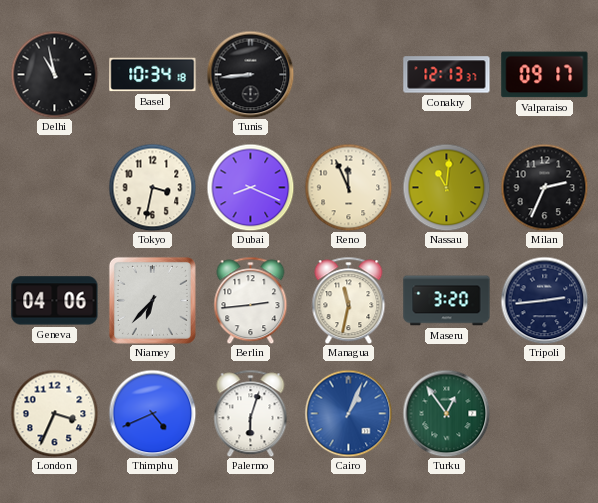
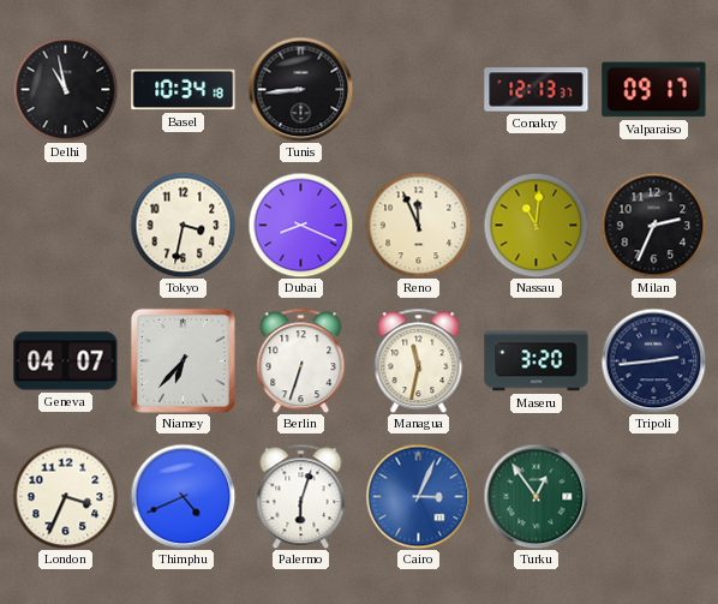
Geneva: 04:06 -> 04:07
Berlin: 2:44 -> 6:33
Cairo: 1:04 -> 3:04
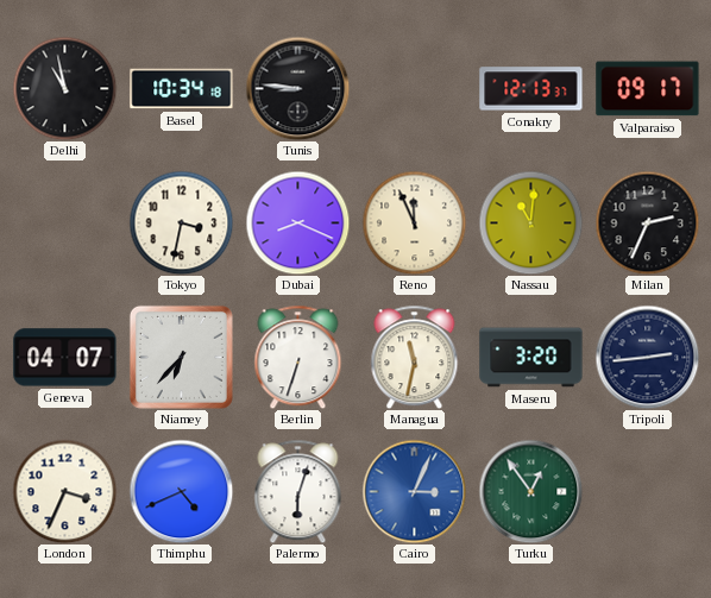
Tunis: 8:44 -> 8:46
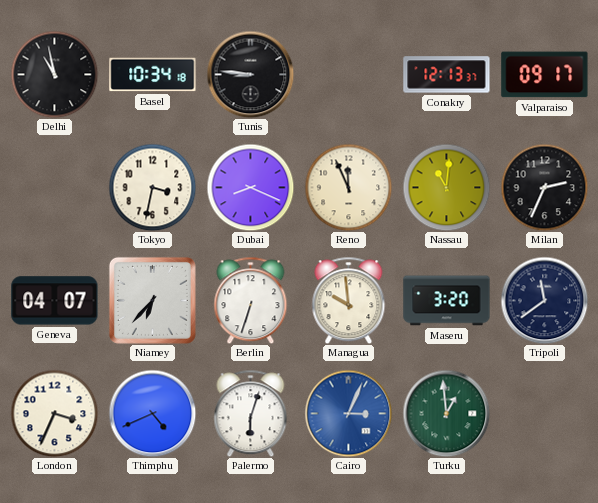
Managua: 11:32 -> 9:59
Tripoli: 2:44 -> 11:39
Turku: 12:54 -> 12:59
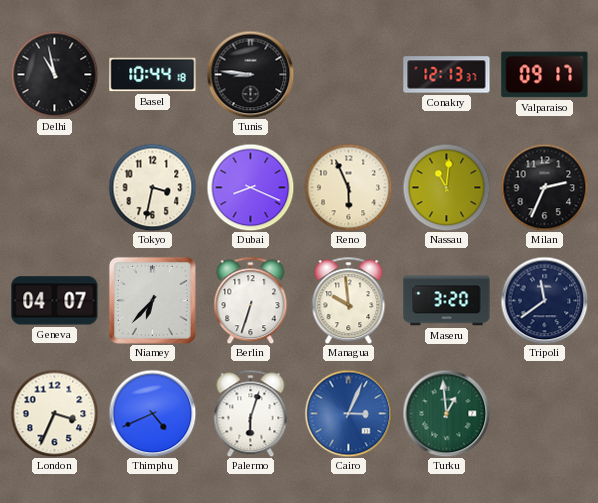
Basel: 10:34 -> 10:44
Reno: 11:56 -> 5:56
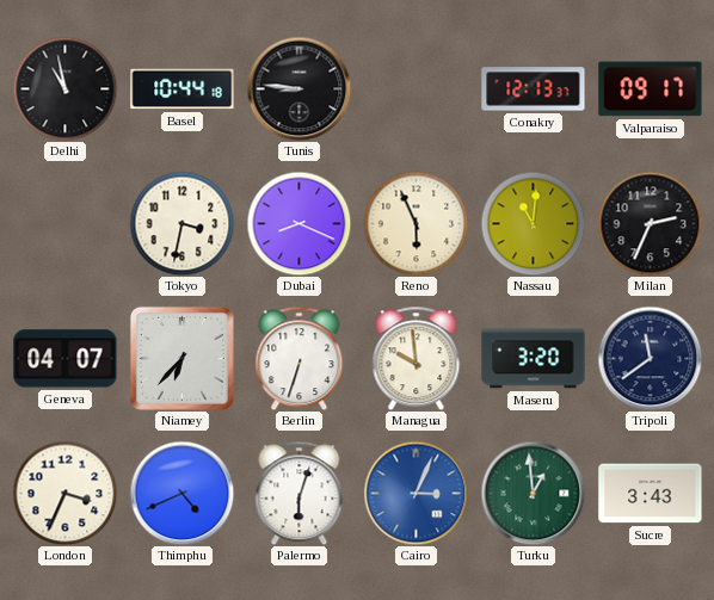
Sucre: none -> 3:43
